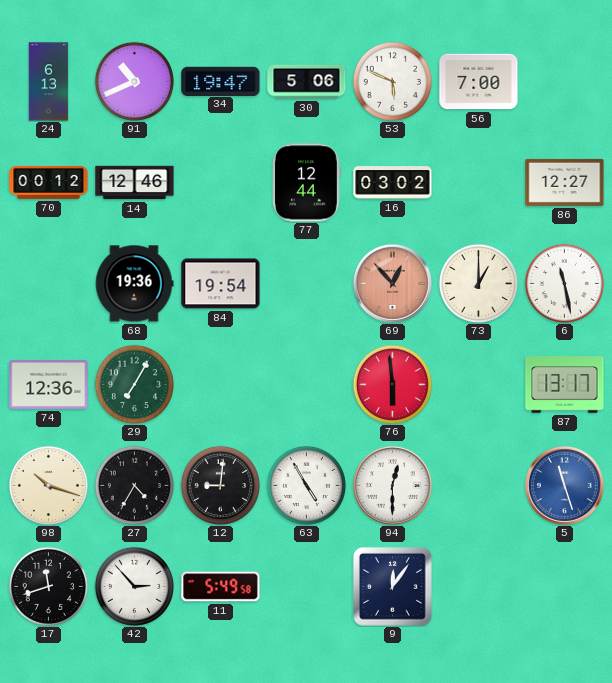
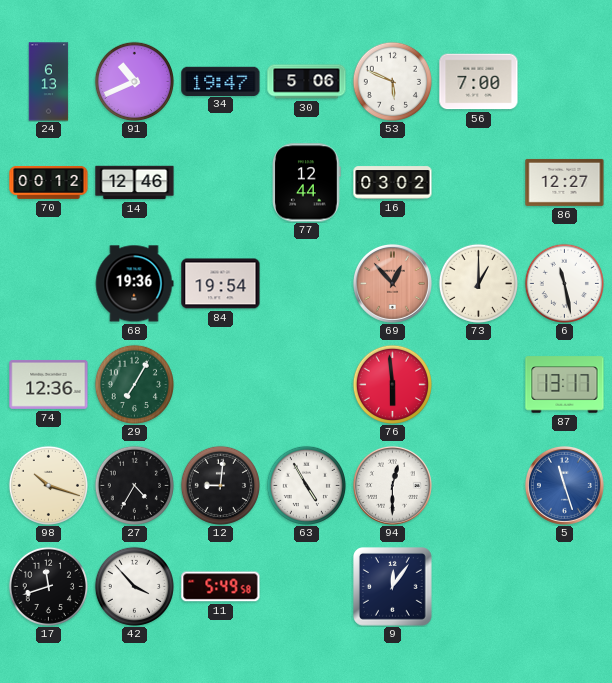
42: 2:53 -> 3:53
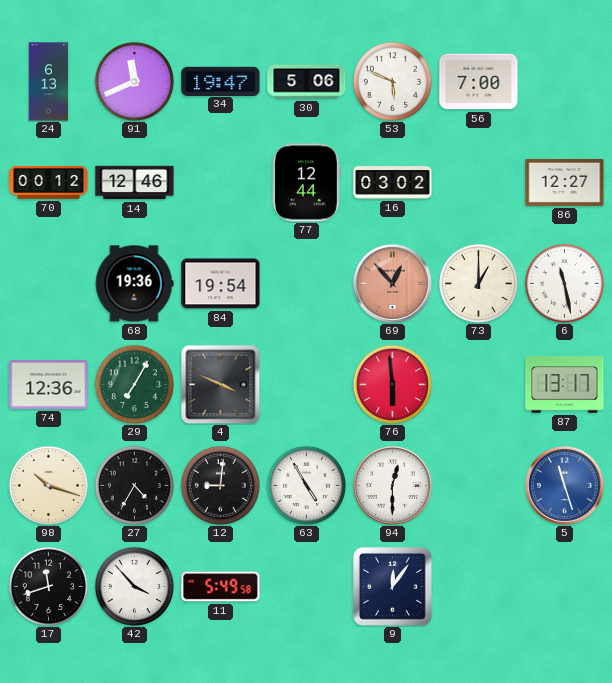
91: 10:41 -> 11:41
4: none -> 3:49
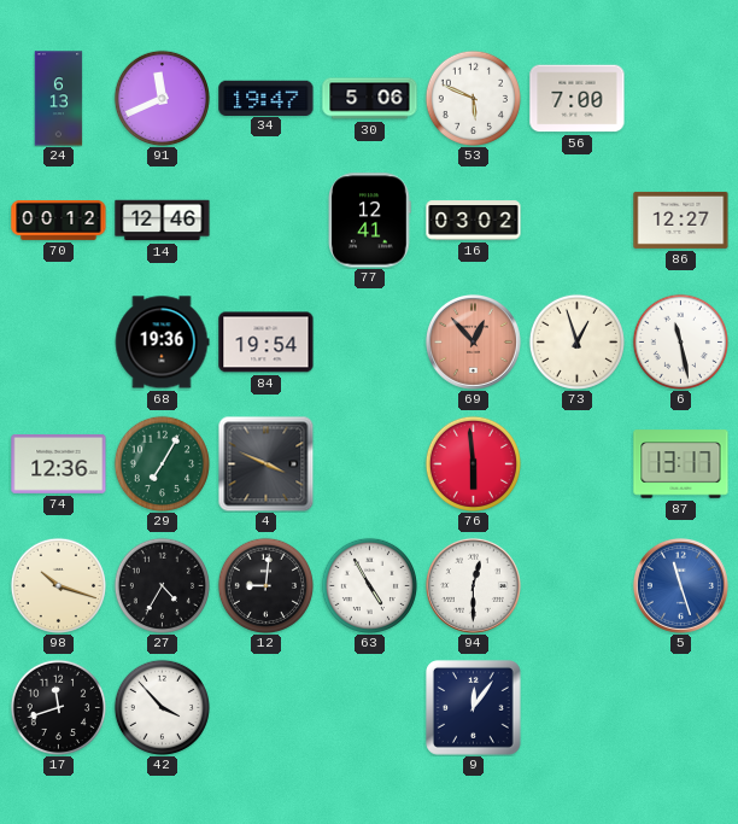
77: 12:44 -> 12:41
73: 1:00 -> 12:57
11: 5:49 -> none
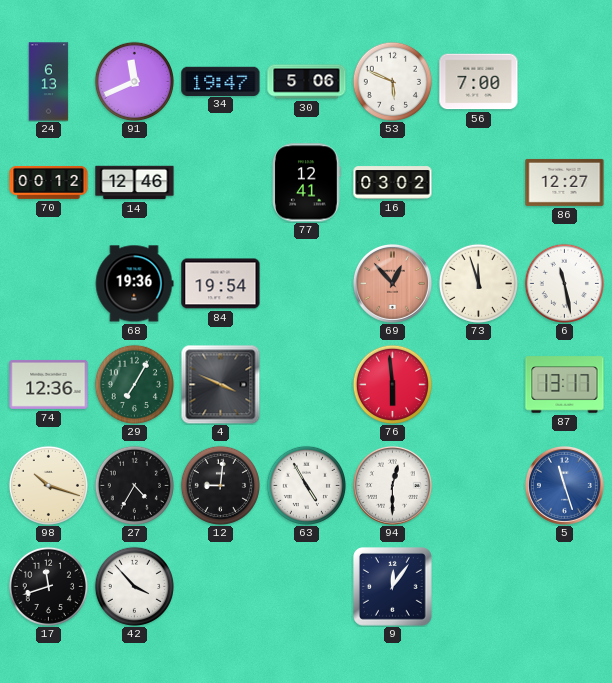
73: 12:57 -> 11:57
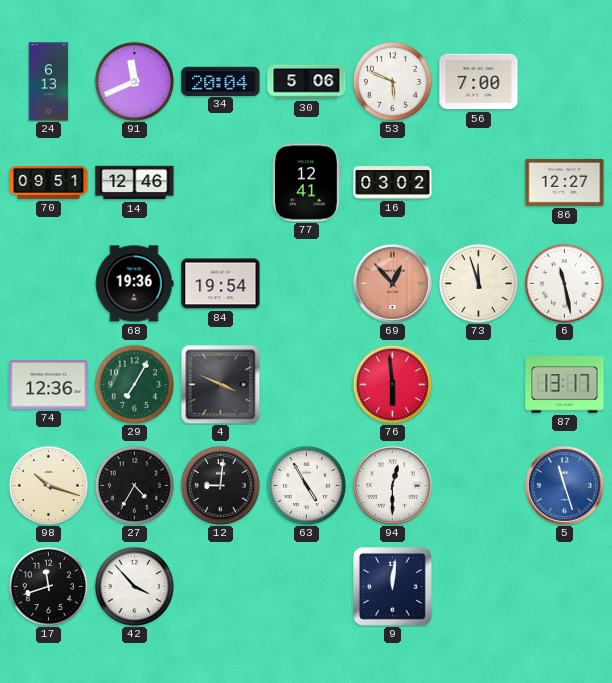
34: 19:47 -> 20:04
70: 00:12 -> 09:51
9: 12:06 -> 12:01
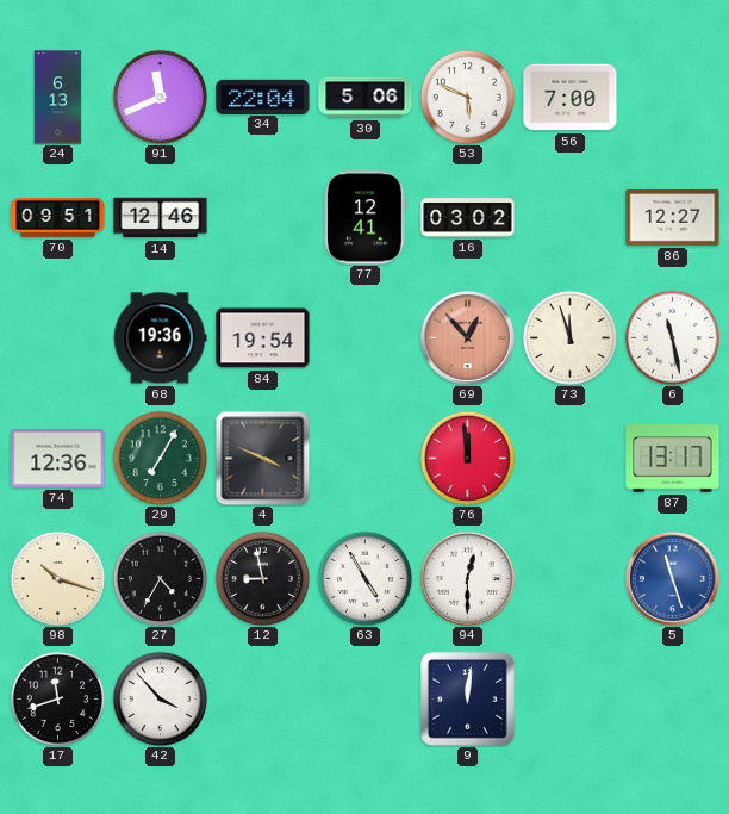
34: 20:04 -> 22:04
76: 5:59 -> 11:59
12: 9:01 -> 8:58
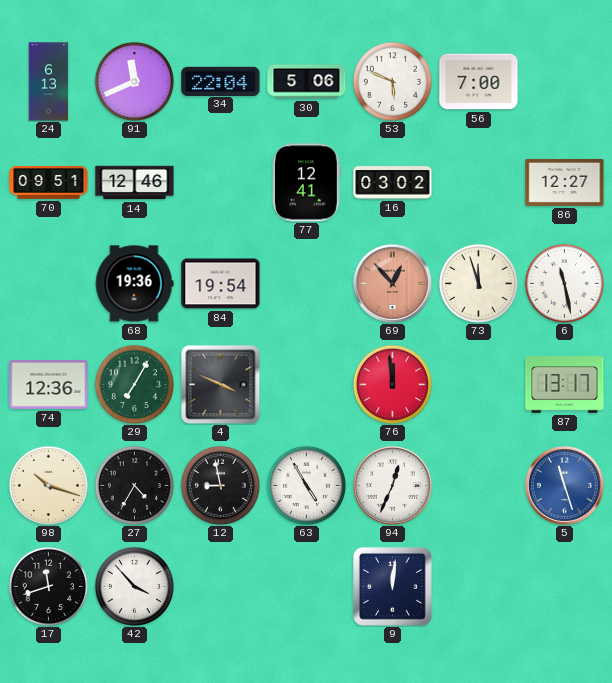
94: 12:30 -> 12:34
